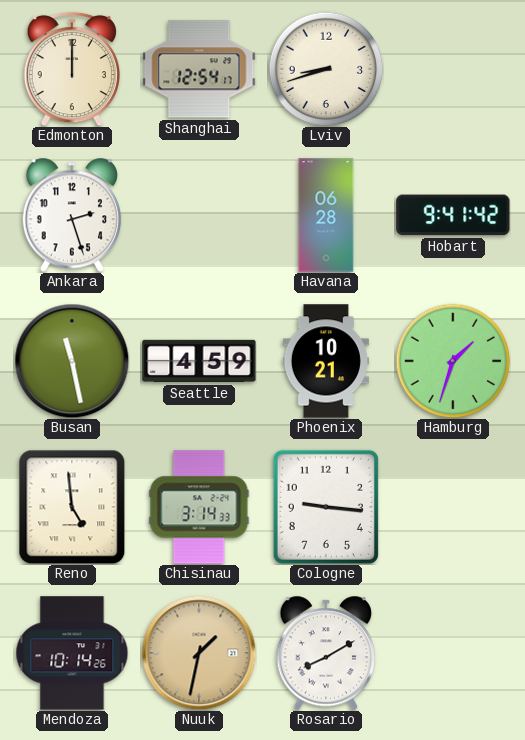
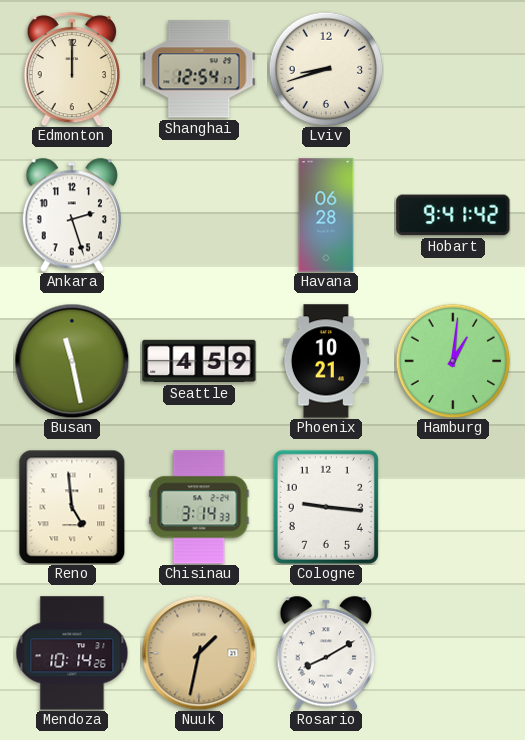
Hamburg: 1:33 -> 1:01
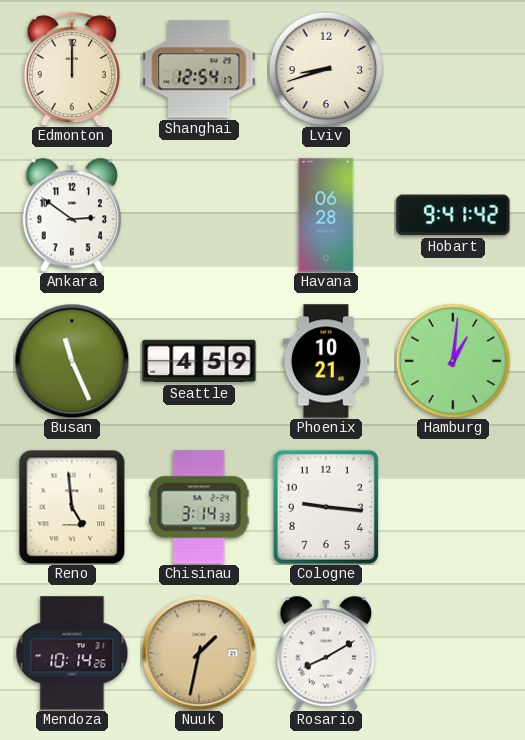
Ankara: 2:27 -> 2:51
Busan: 11:28 -> 11:26
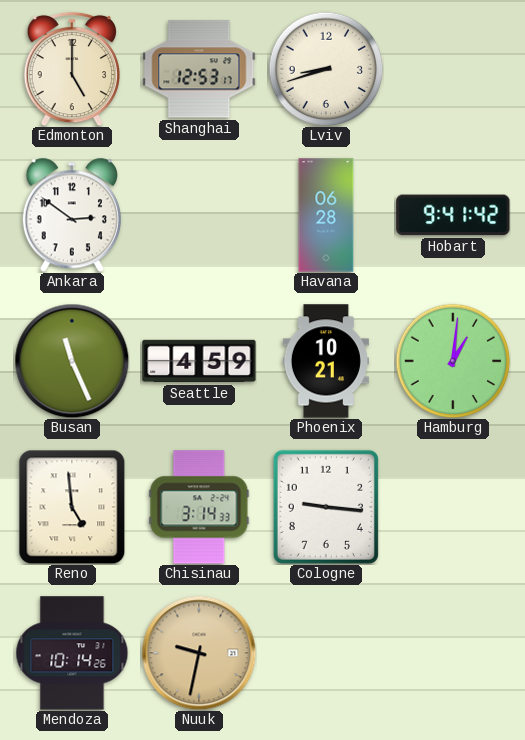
Edmonton: 12:00 -> 5:00
Shanghai: 12:54 -> 12:53
Nuuk: 1:32 -> 9:32
Rosario: 8:10 -> none
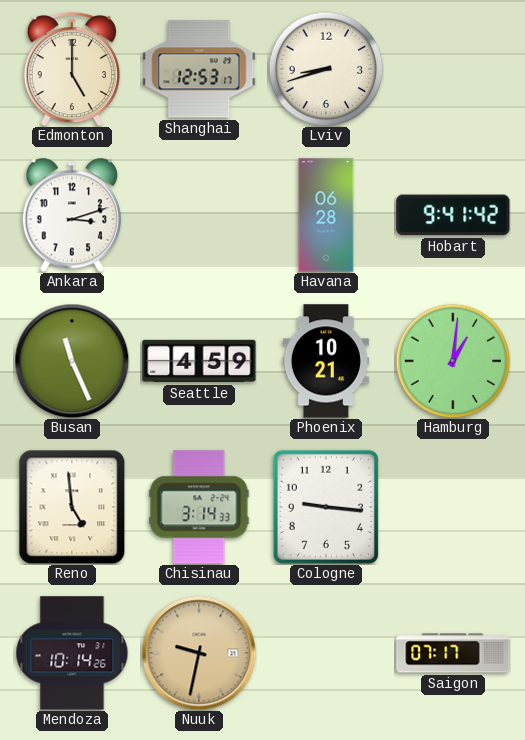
Ankara: 2:51 -> 3:12
Saigon: none -> 07:17
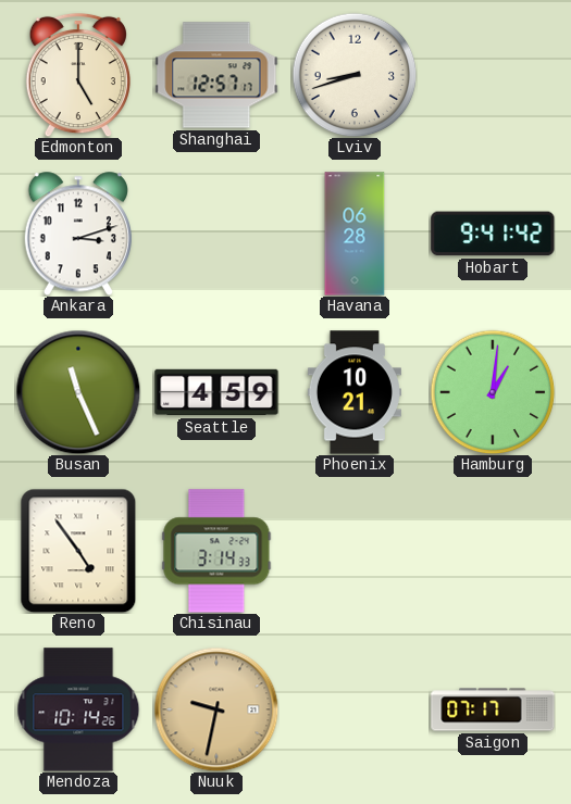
Shanghai: 12:53 -> 12:57
Reno: 4:59 -> 4:54
Cologne: 9:16 -> none
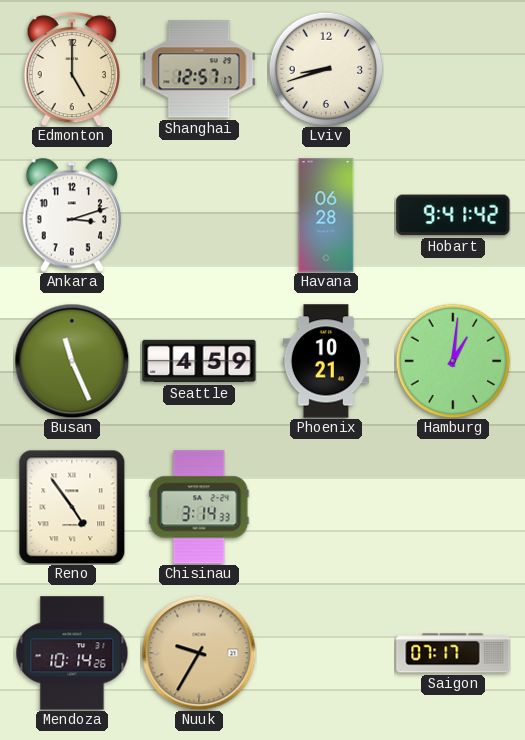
Nuuk: 9:32 -> 9:35
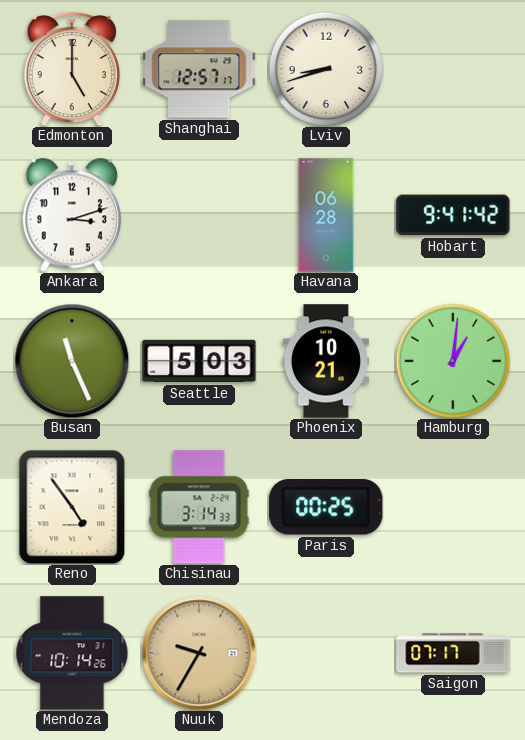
Seattle: 4:59 -> 5:03
Paris: none -> 00:25
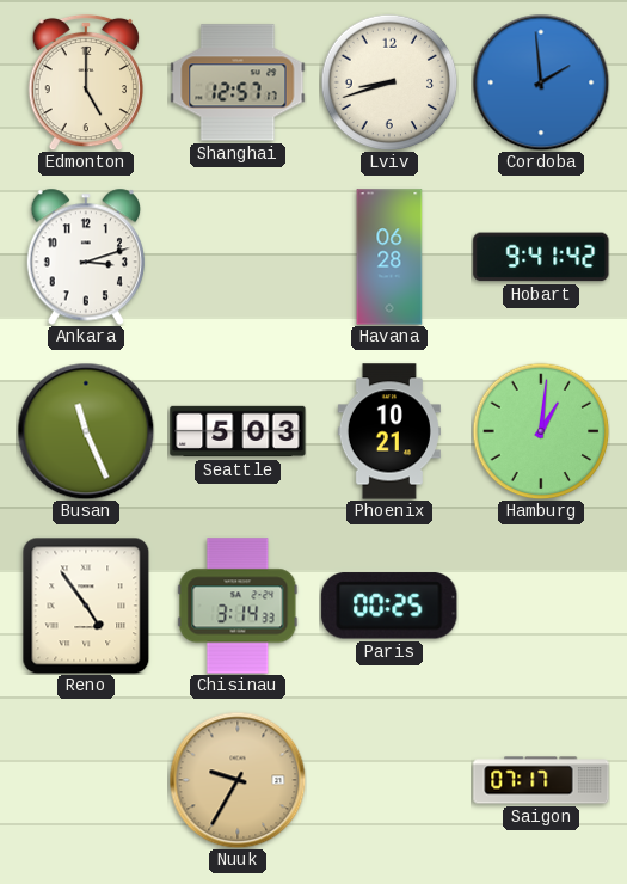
Cordoba: none -> 1:59
Mendoza: 10:14 -> none
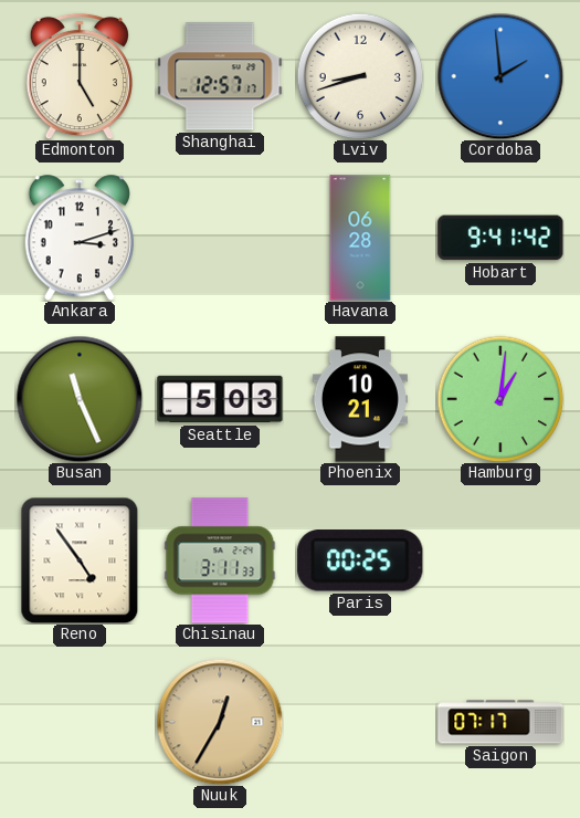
Chisinau: 3:14 -> 3:11
Nuuk: 9:35 -> 12:35
